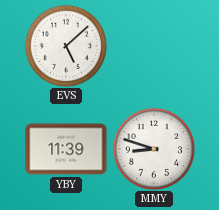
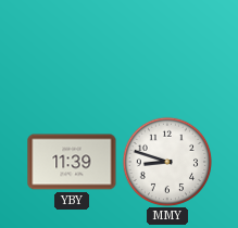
EVS: 5:08 -> none
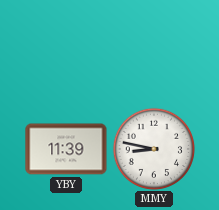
MMY: 8:48 -> 8:47
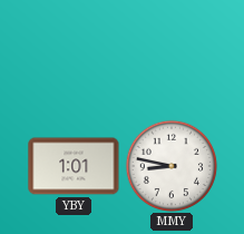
YBY: 11:39 -> 1:01
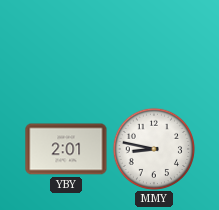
YBY: 1:01 -> 2:01
